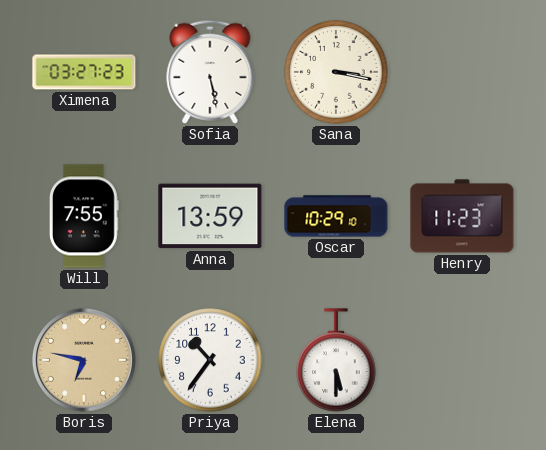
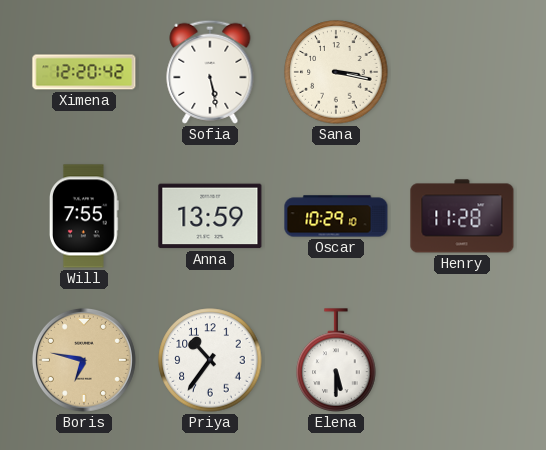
Ximena: 03:27 -> 12:20
Henry: 11:23 -> 11:28
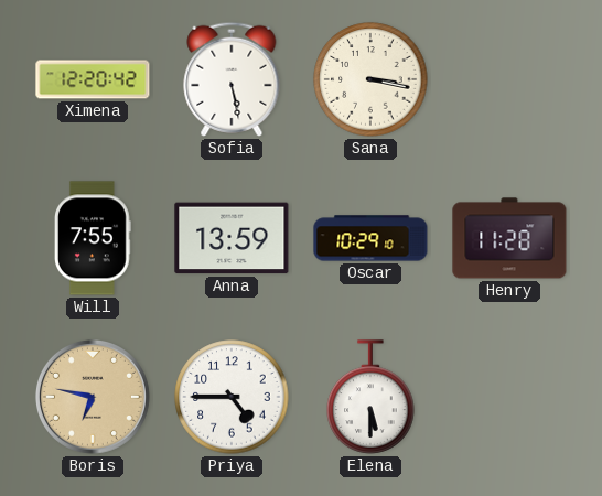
Priya: 10:36 -> 4:45
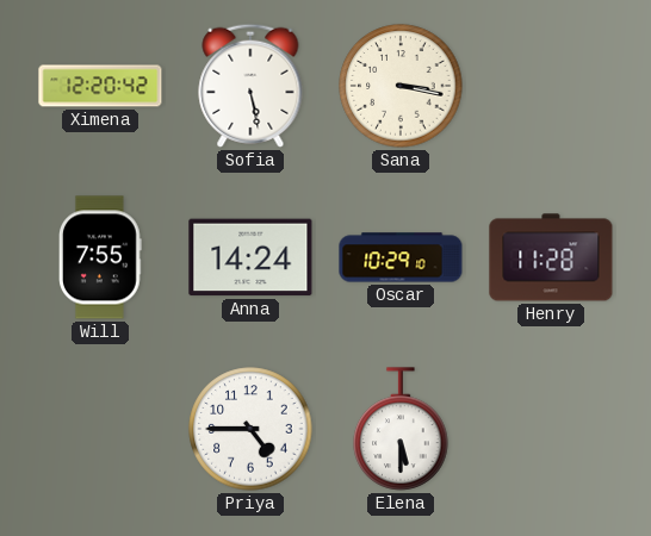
Anna: 13:59 -> 14:24
Boris: 6:47 -> none
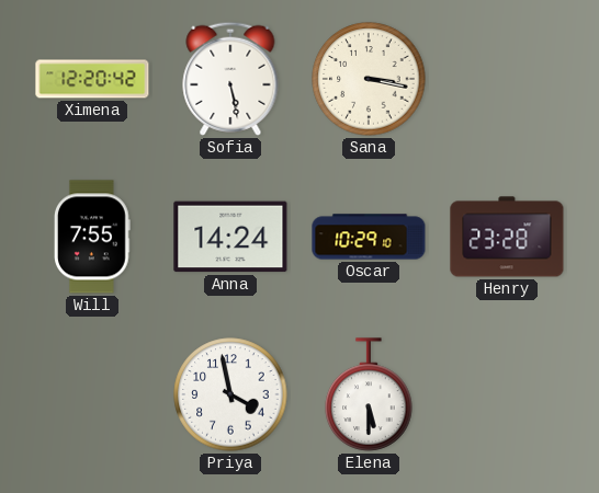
Henry: 11:28 -> 23:28
Priya: 4:45 -> 3:58
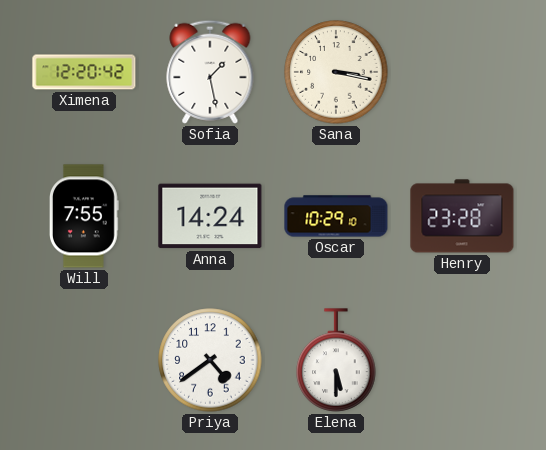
Sofia: 5:28 -> 1:28
Priya: 3:58 -> 4:39
